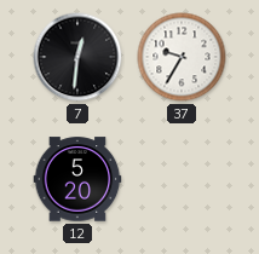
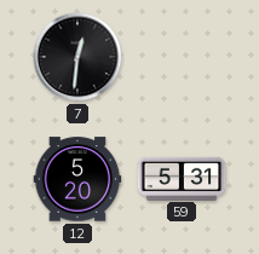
37: 9:35 -> none
59: none -> 5:31
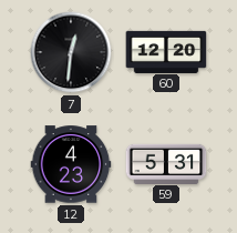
60: none -> 12:20
12: 5:20 -> 4:23
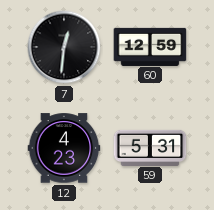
60: 12:20 -> 12:59
